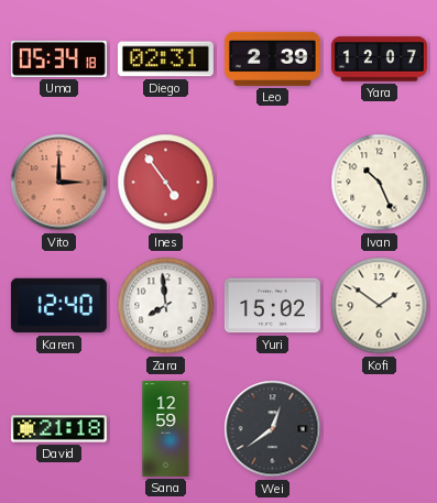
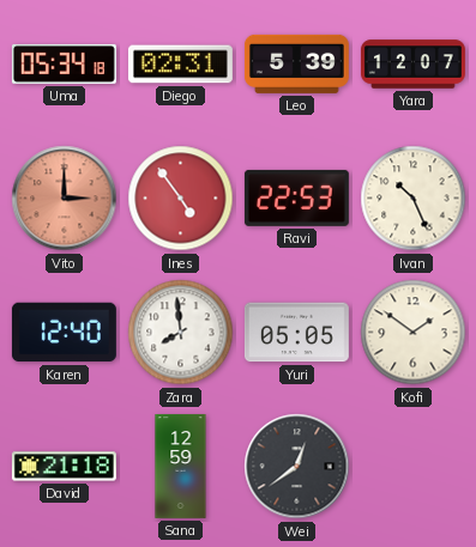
Leo: 2:39 -> 5:39
Ravi: none -> 22:53
Yuri: 15:02 -> 05:05
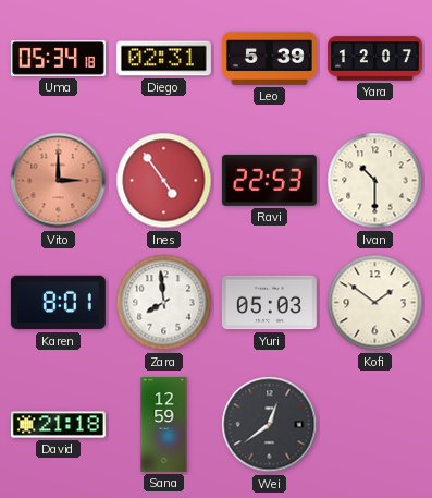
Ivan: 10:26 -> 10:30
Karen: 12:40 -> 8:01
Yuri: 05:05 -> 05:03
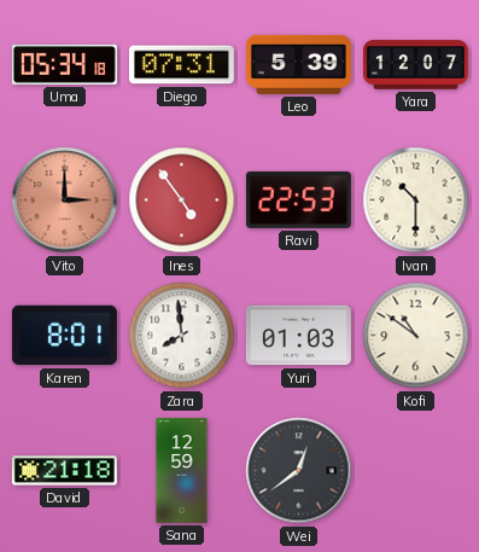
Diego: 02:31 -> 07:31
Yuri: 05:03 -> 01:03
Kofi: 1:51 -> 10:51
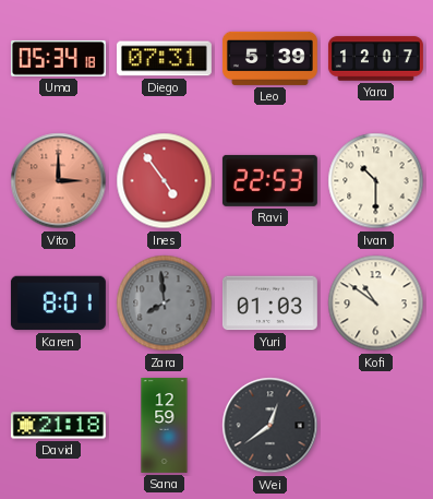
Zara dial: white -> grey
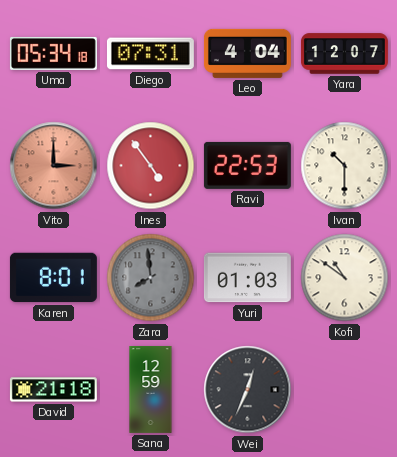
Leo: 5:39 -> 4:04
Wei: 12:39 -> 12:34
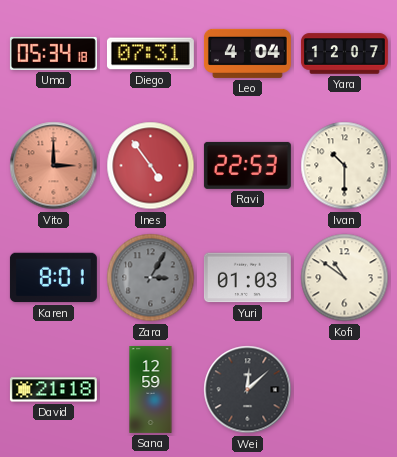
Zara: 7:59 -> 3:05
Wei: 12:34 -> 12:08
